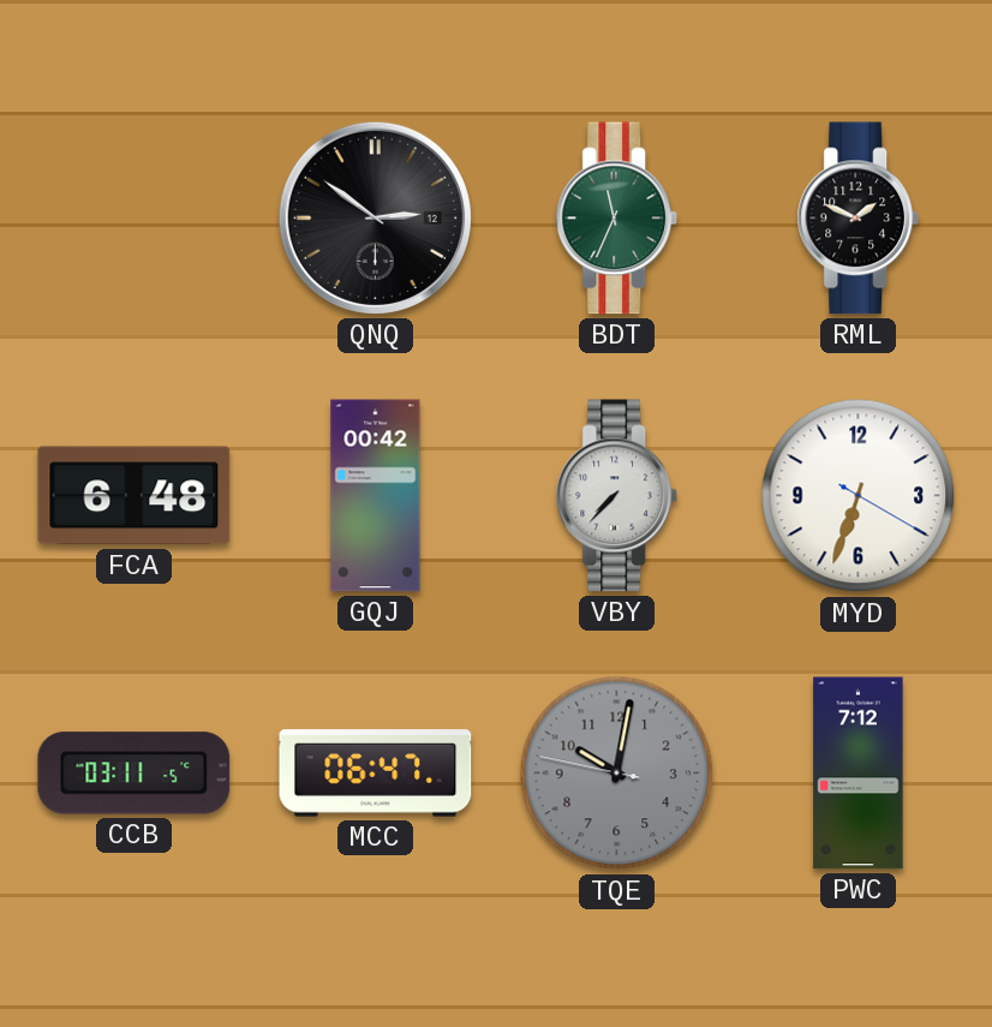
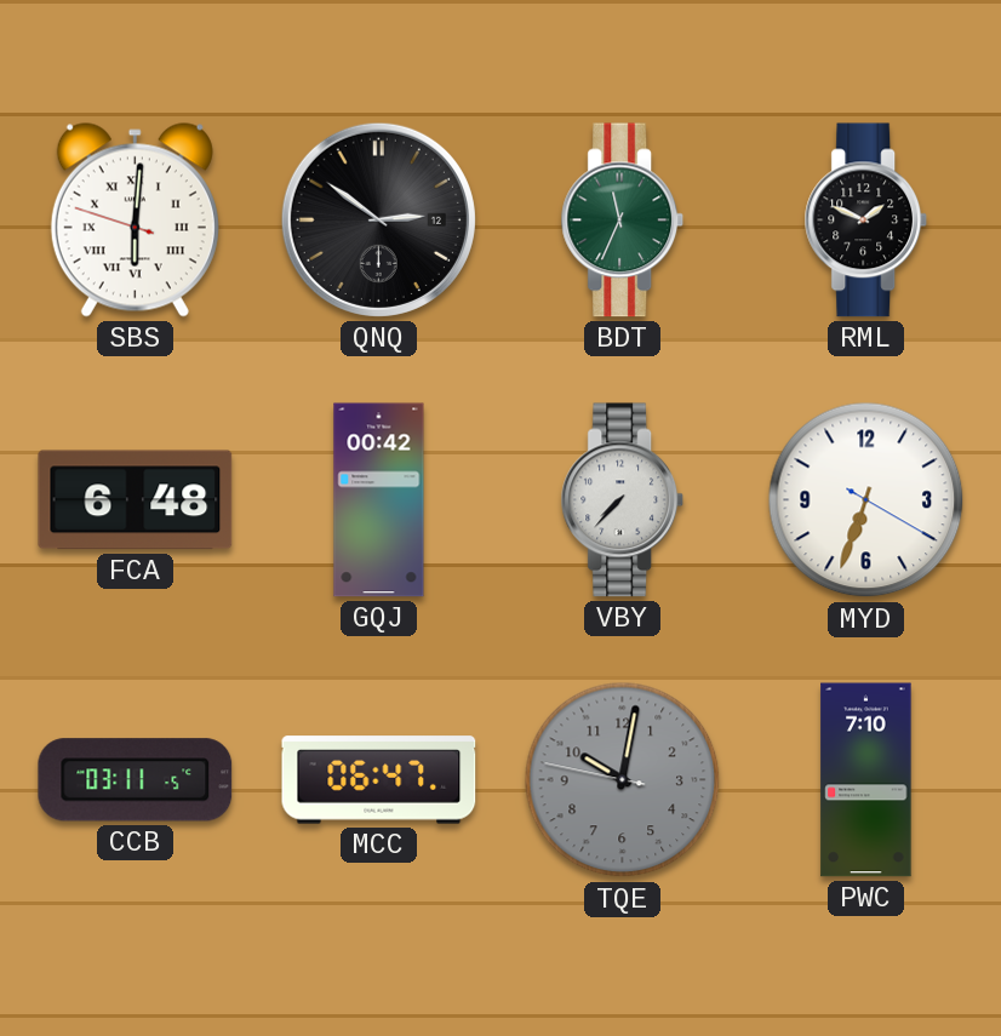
SBS: none -> 6:00
PWC: 7:12 -> 7:10
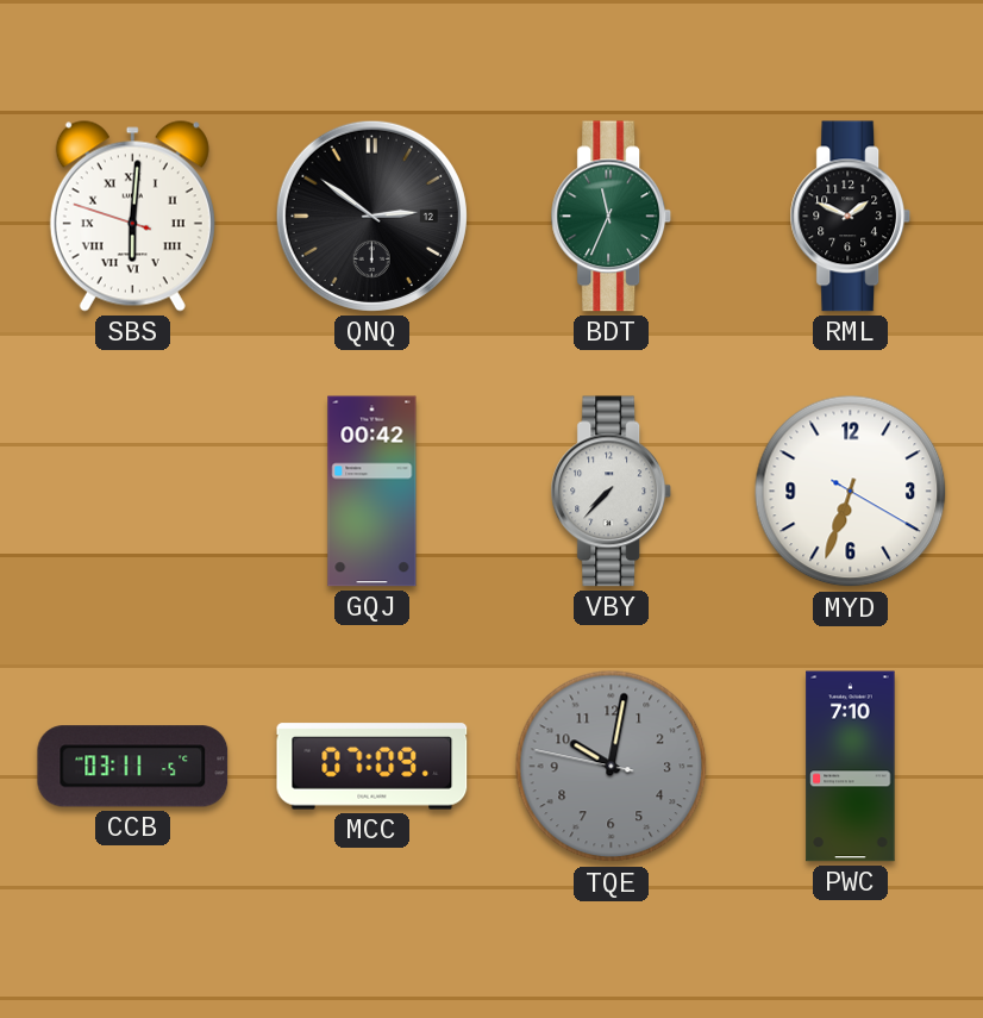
FCA: 6:48 -> none
MCC: 06:47 -> 07:09
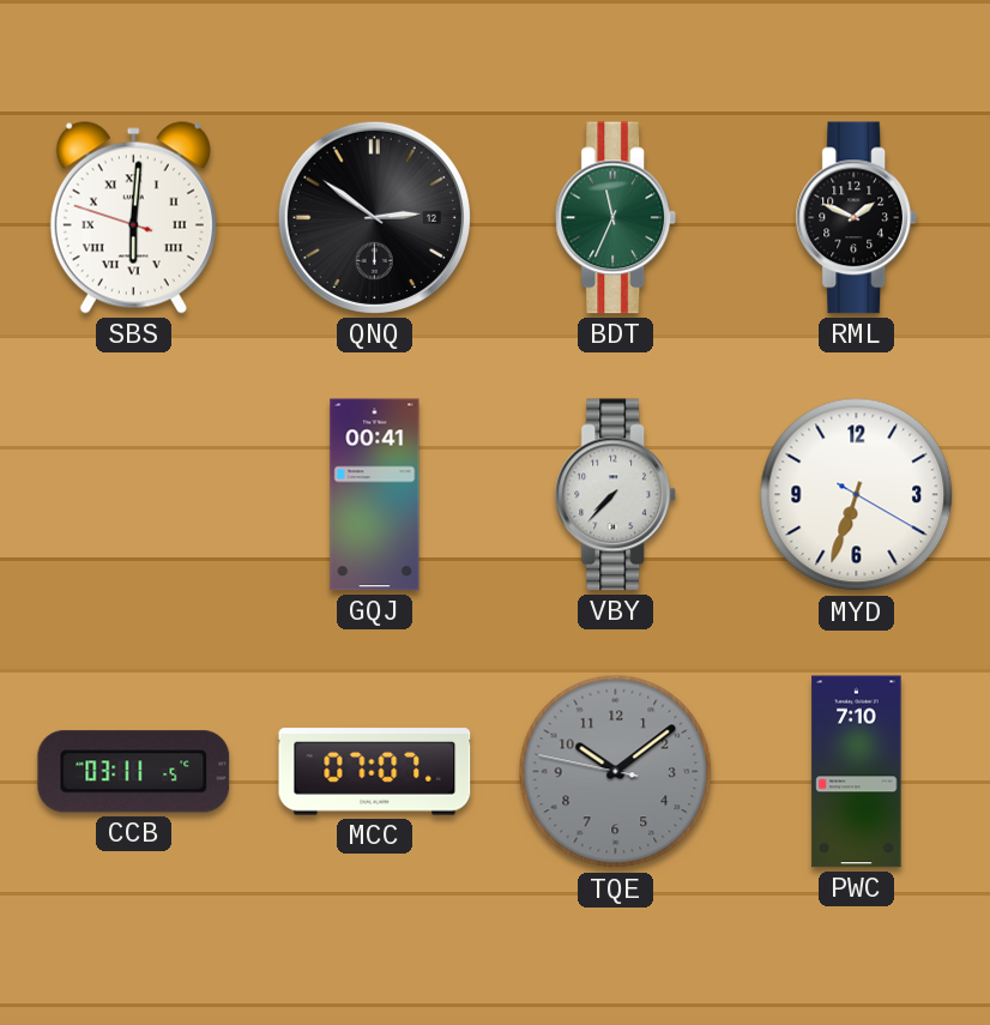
GQJ: 00:42 -> 00:41
MCC: 07:09 -> 07:07
TQE: 10:01 -> 10:08
